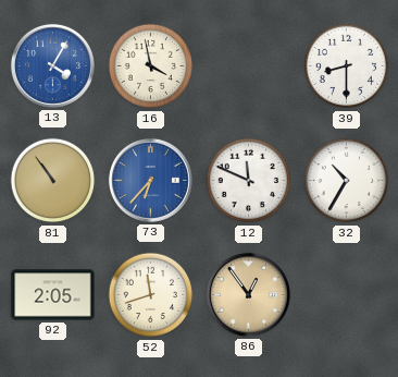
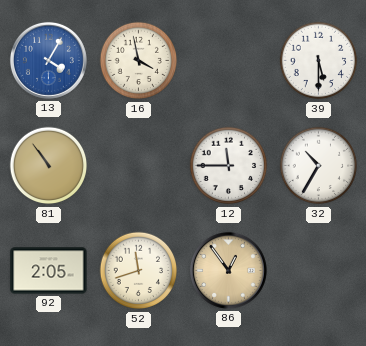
39: 8:30 -> 5:30
73: 6:37 -> none
12: 11:49 -> 11:45
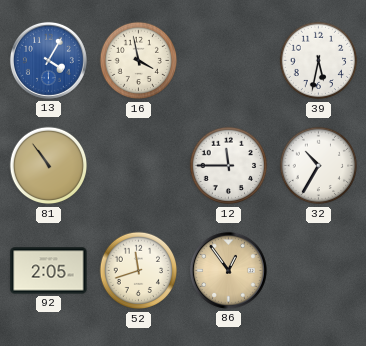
39: 5:30 -> 5:32
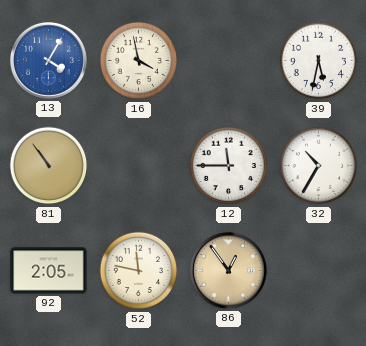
52: 11:42 -> 11:47
